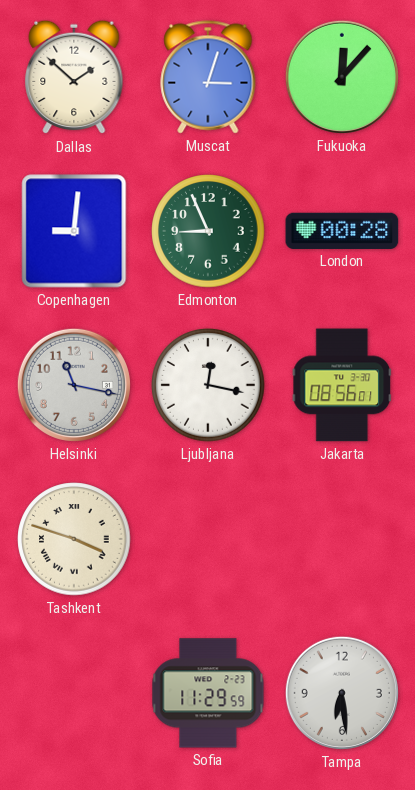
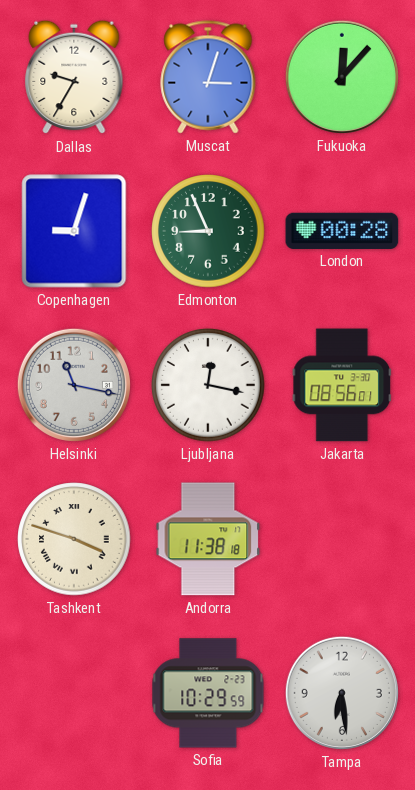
Dallas: 1:52 -> 9:35
Copenhagen: 9:01 -> 9:03
Andorra: none -> 11:38
Sofia: 11:29 -> 10:29
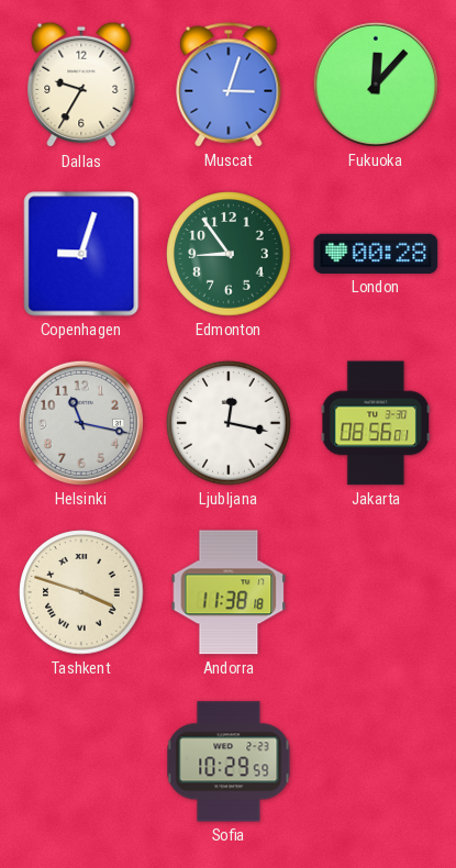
Edmonton: 8:56 -> 8:54
Tampa: 6:29 -> none
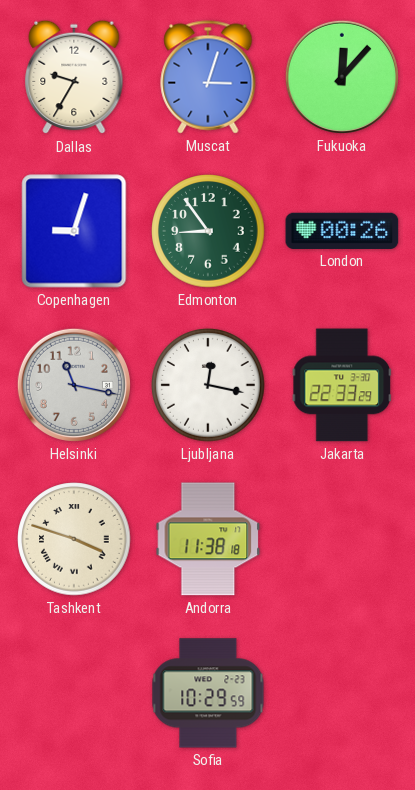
London: 00:28 -> 00:26
Jakarta: 08:56 -> 22:33
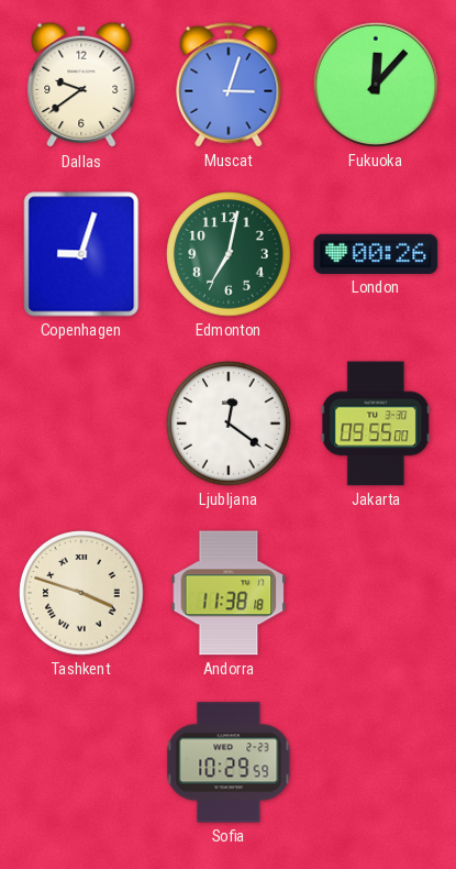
Dallas: 9:35 -> 9:39
Edmonton: 8:54 -> 7:02
Helsinki: 11:17 -> none
Ljubljana: 12:17 -> 12:21
Jakarta: 22:33 -> 09:55
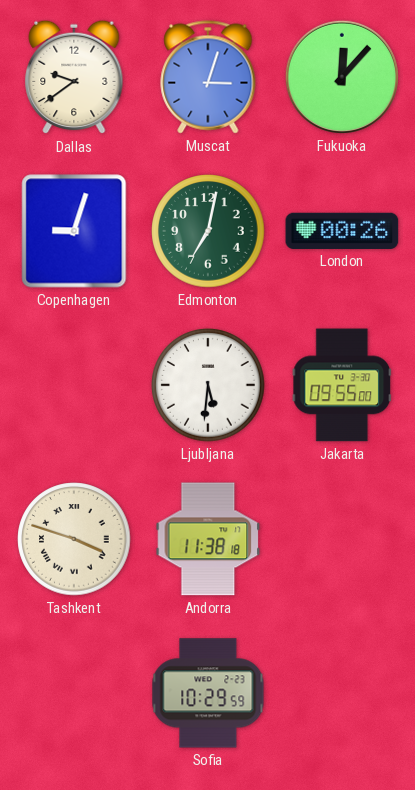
Ljubljana: 12:21 -> 5:31
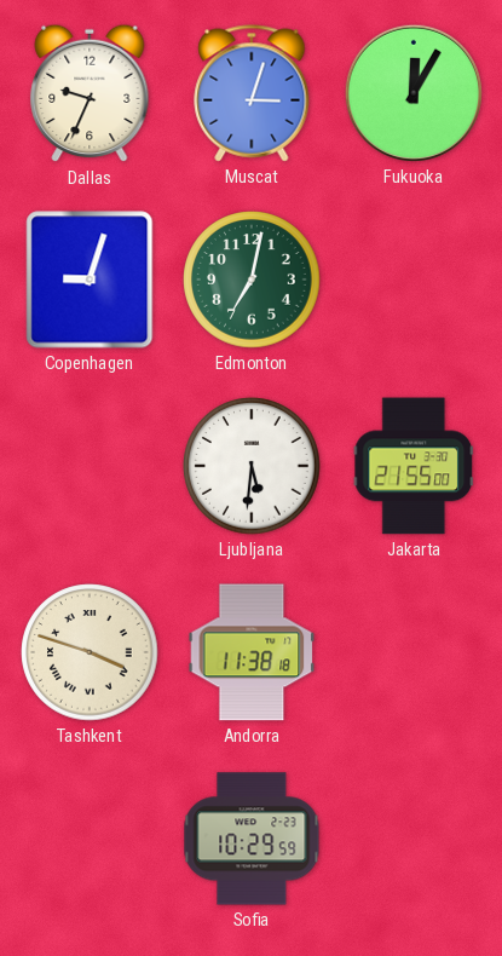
Dallas: 9:39 -> 9:34
Fukuoka: 12:07 -> 12:05
London: 00:26 -> none
Jakarta: 09:55 -> 21:55
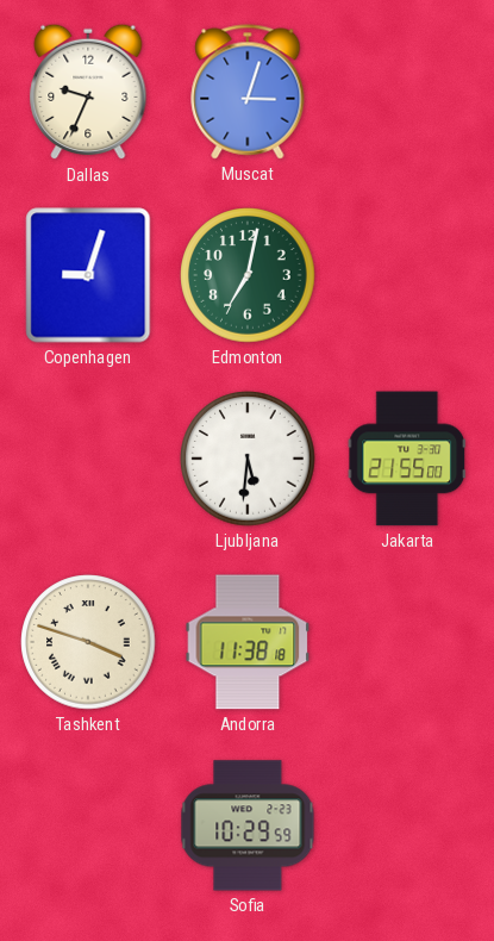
Fukuoka: 12:05 -> none
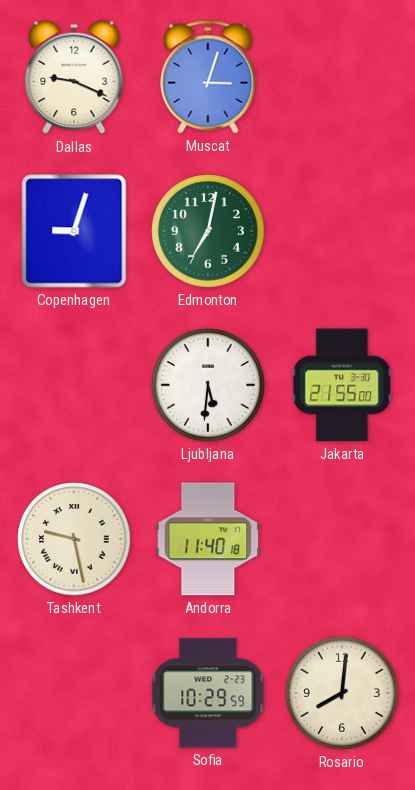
Dallas: 9:34 -> 9:19
Tashkent: 3:48 -> 9:28
Andorra: 11:38 -> 11:40
Rosario: none -> 8:01
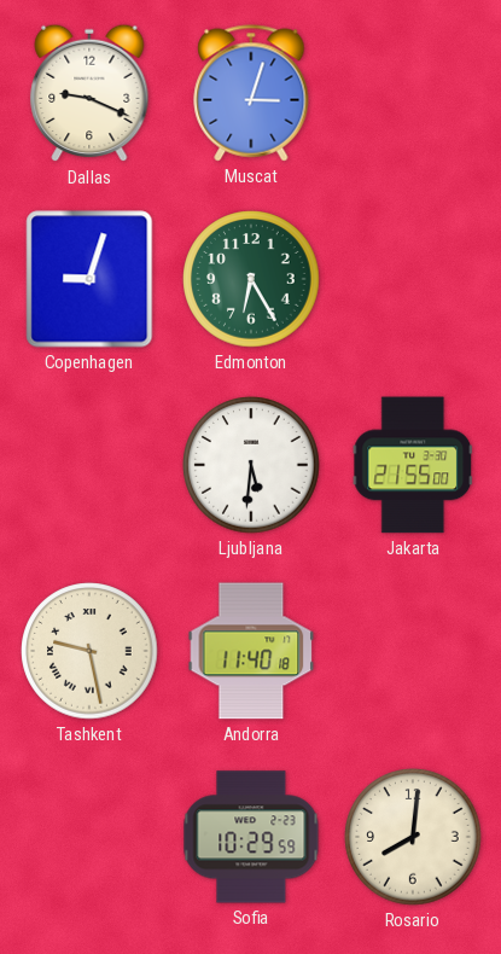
Edmonton: 7:02 -> 6:25
